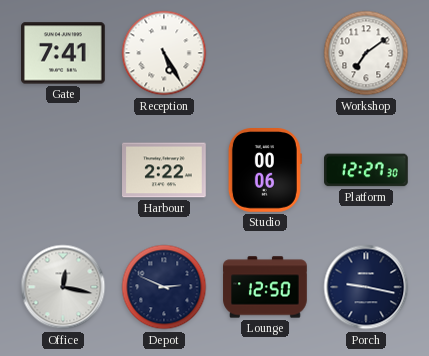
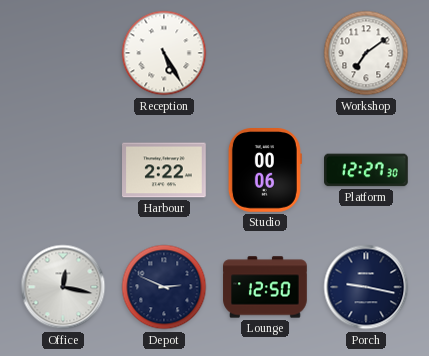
Gate: 7:41 -> none
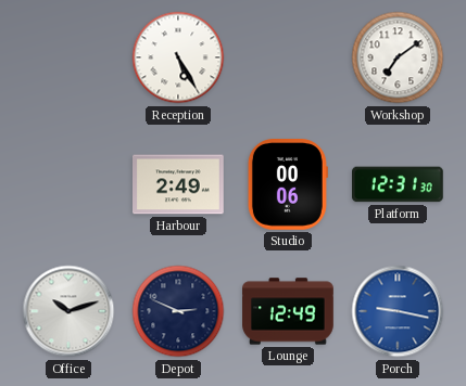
Harbour: 2:22 -> 2:49
Platform: 12:27 -> 12:31
Office: 12:17 -> 10:12
Lounge: 12:50 -> 12:49
Porch dial: navy -> blue
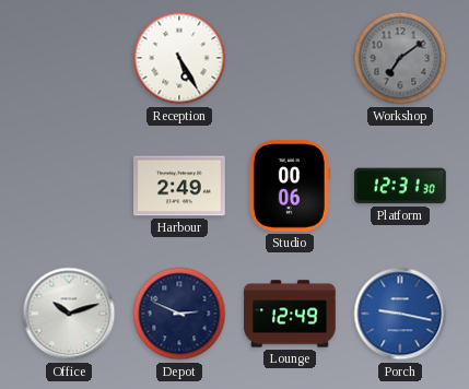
Workshop dial: white -> grey
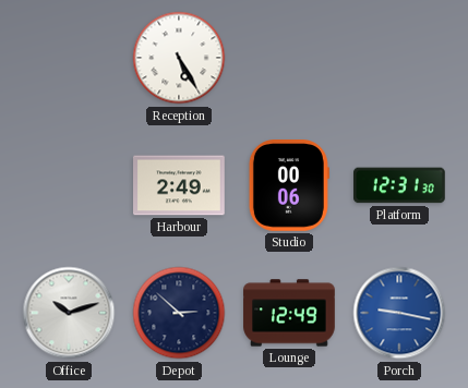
Workshop: 7:09 -> none
Depot: 2:49 -> 2:52
